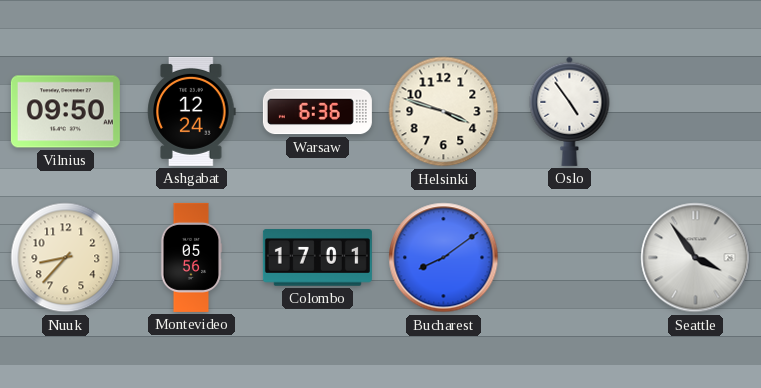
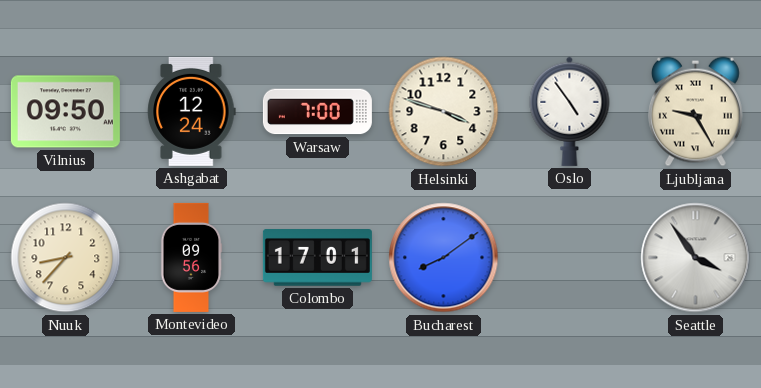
Warsaw: 6:36 -> 7:00
Ljubljana: none -> 9:25
Montevideo: 05:56 -> 09:56
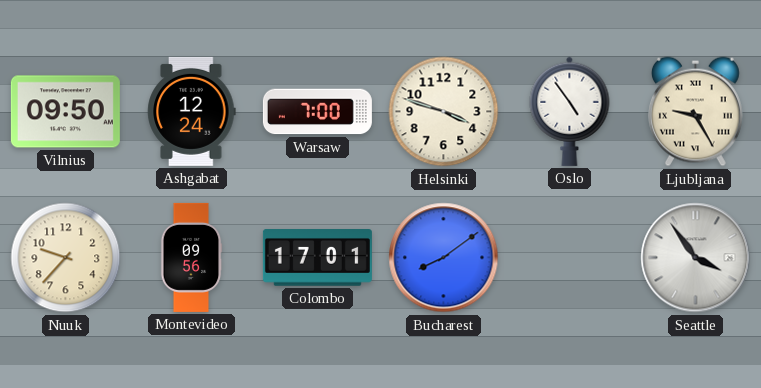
Nuuk: 8:37 -> 9:37
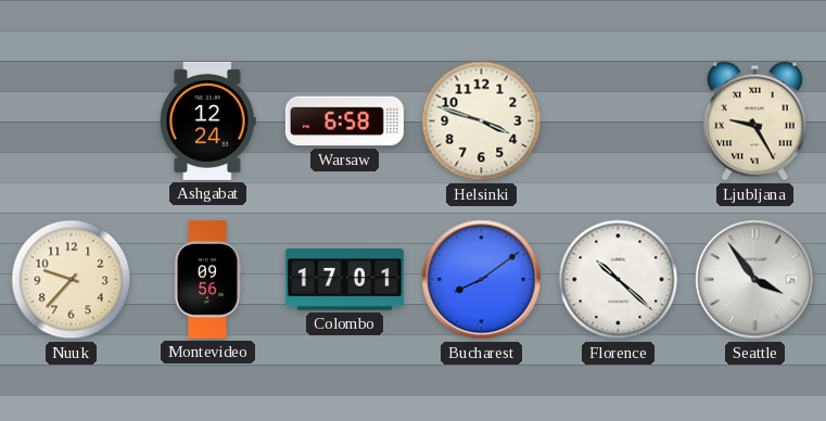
Vilnius: 09:50 -> none
Warsaw: 7:00 -> 6:58
Oslo: 4:54 -> none
Florence: none -> 10:22
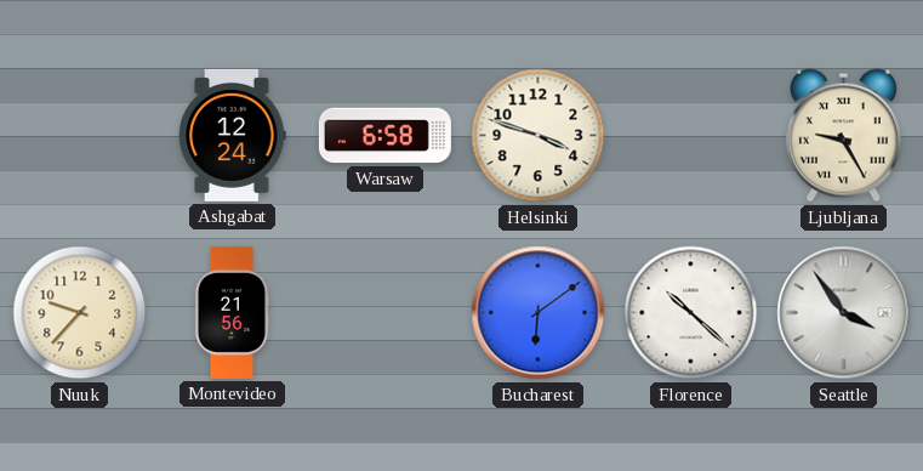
Montevideo: 09:56 -> 21:56
Colombo: 17:01 -> none
Bucharest: 8:09 -> 6:09
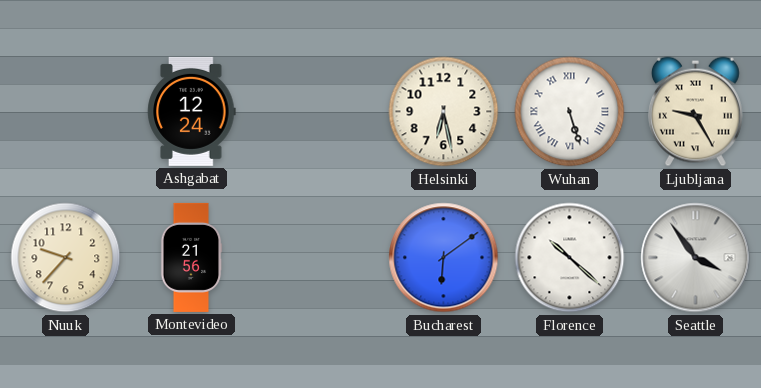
Warsaw: 6:58 -> none
Helsinki: 3:48 -> 6:28
Wuhan: none -> 5:27
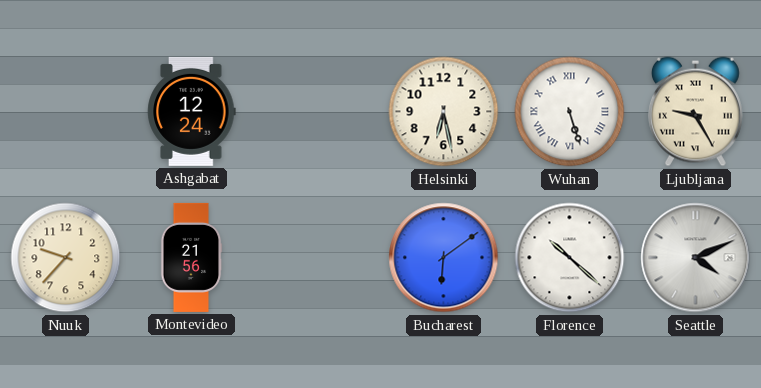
Seattle: 3:54 -> 4:11
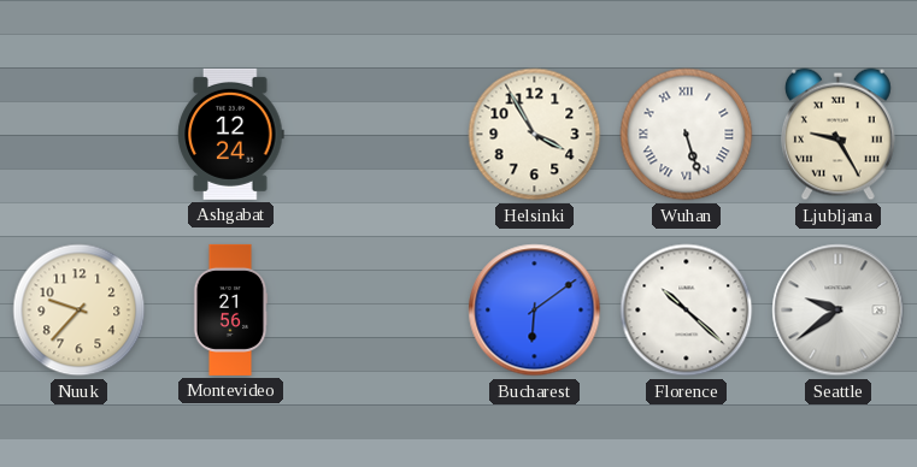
Helsinki: 6:28 -> 3:55
Seattle: 4:11 -> 9:39
